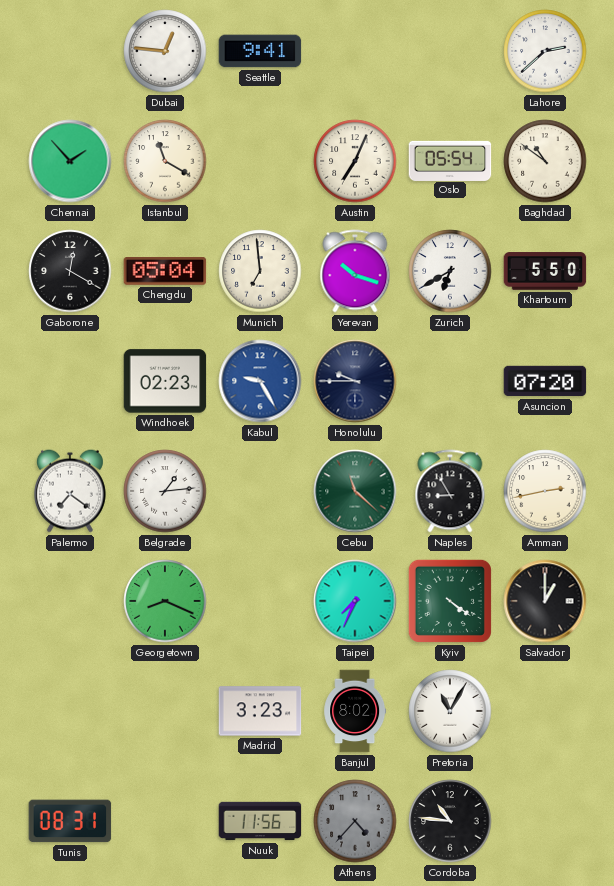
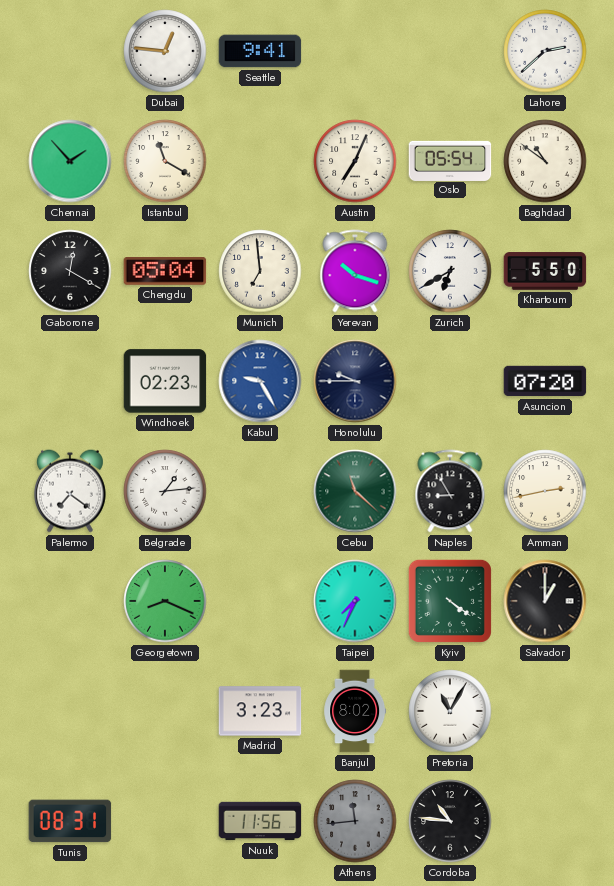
Athens: 4:37 -> 11:44
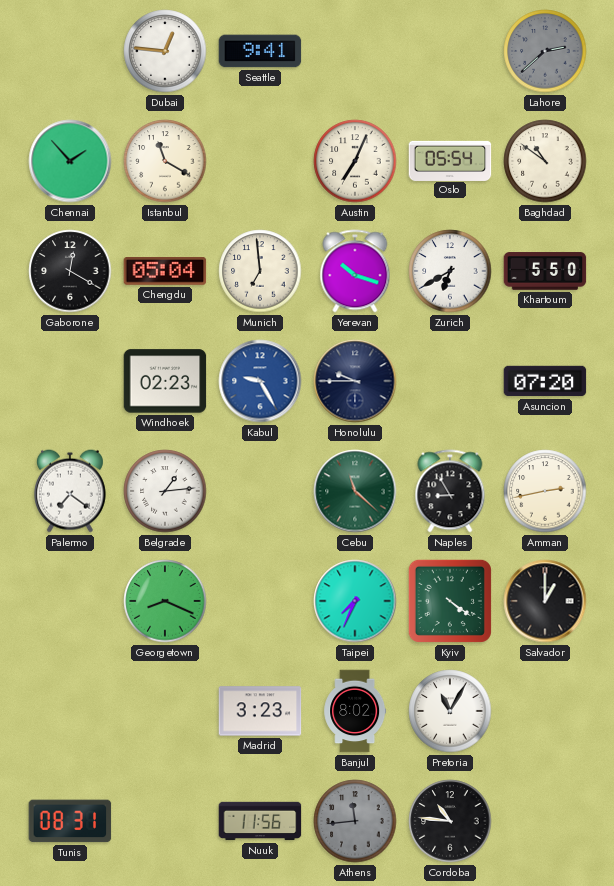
Lahore dial: white -> grey
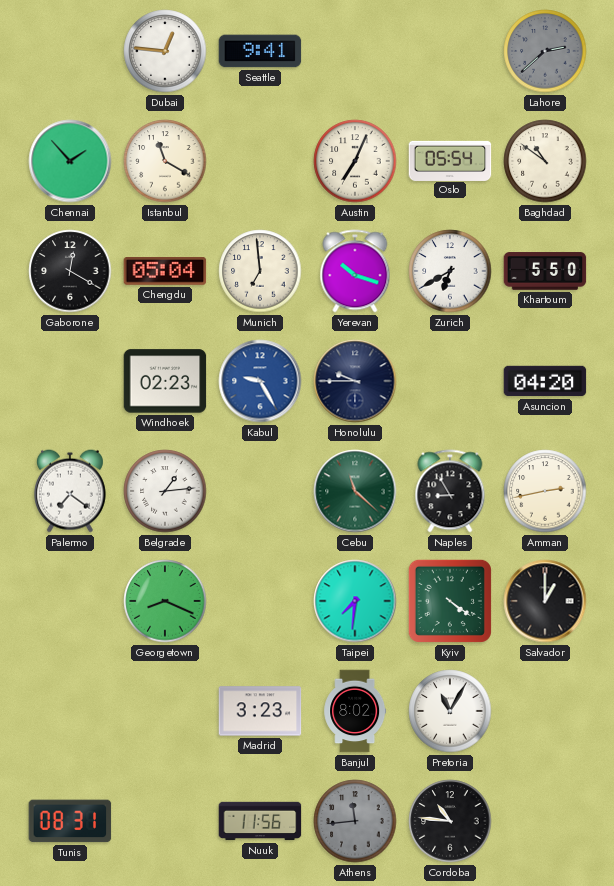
Asuncion: 07:20 -> 04:20
Taipei: 7:34 -> 7:31
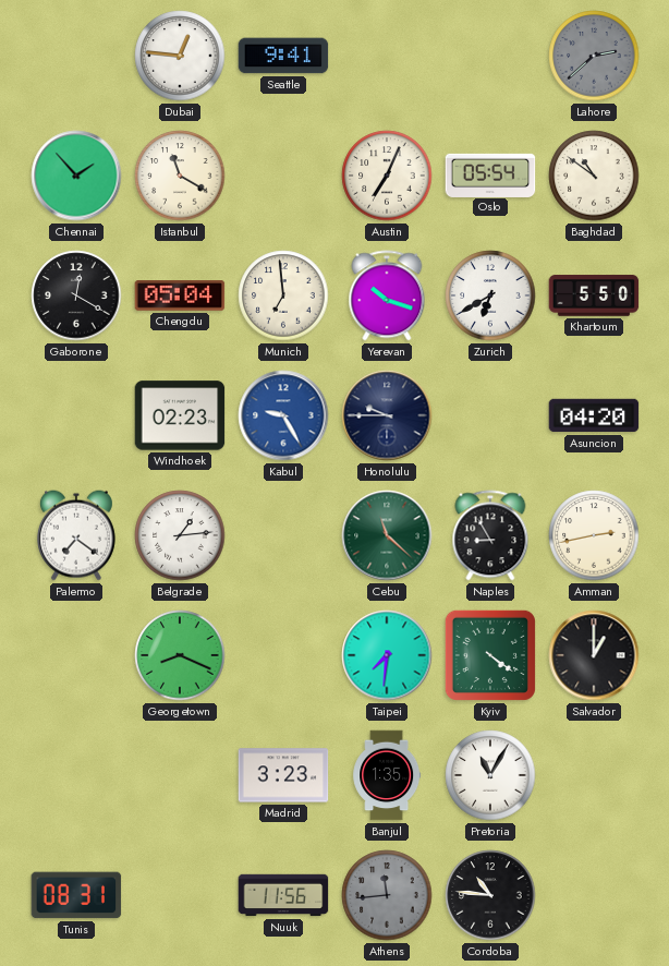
Banjul: 8:02 -> 1:35
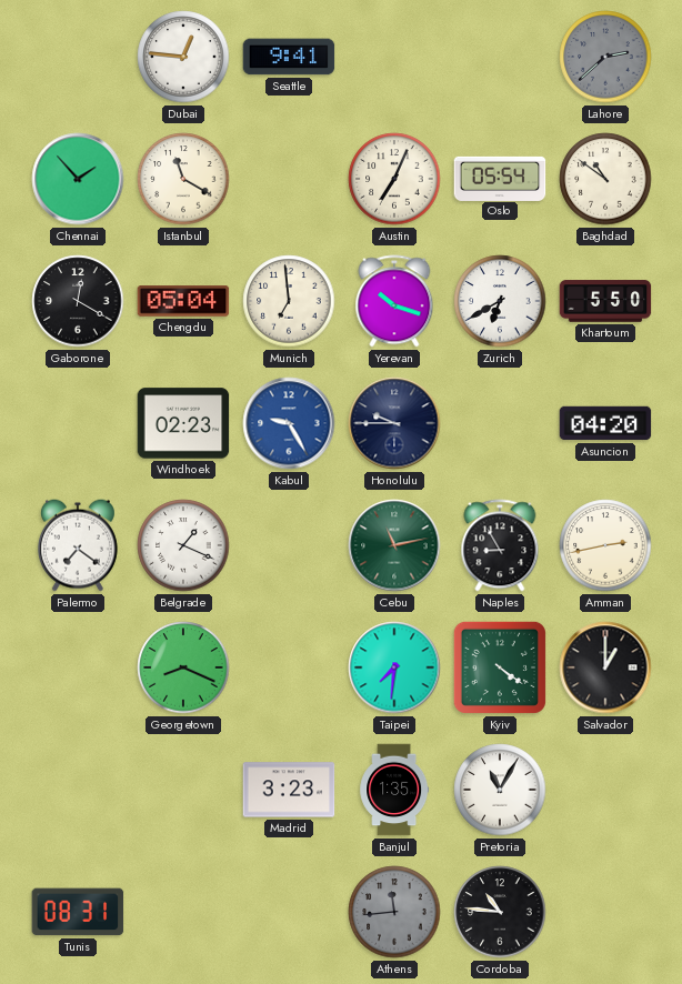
Belgrade: 1:14 -> 1:19
Cebu: 11:22 -> 11:13
Nuuk: 11:56 -> none
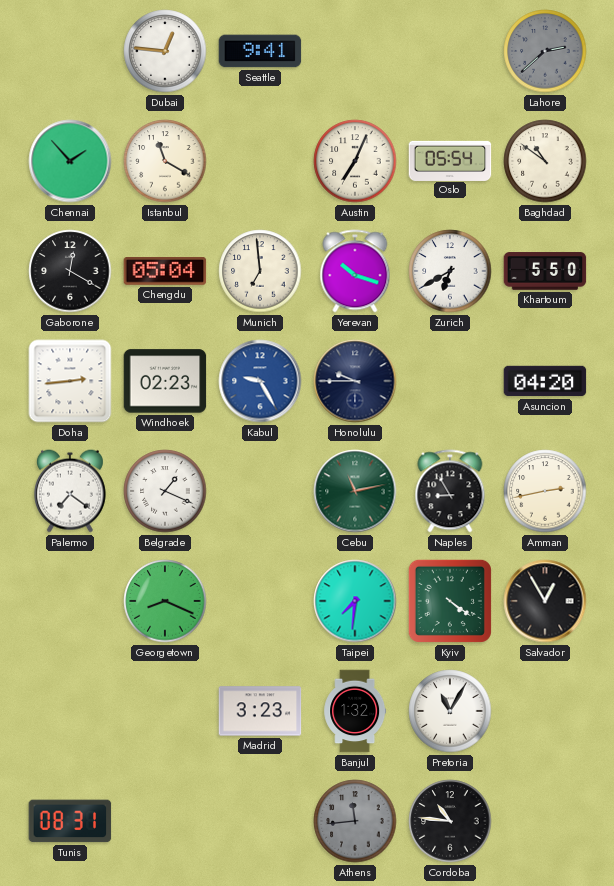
Doha: none -> 2:44
Salvador: 1:00 -> 12:55
Banjul: 1:35 -> 1:32
